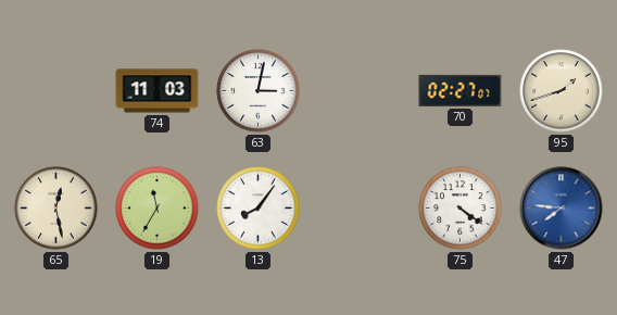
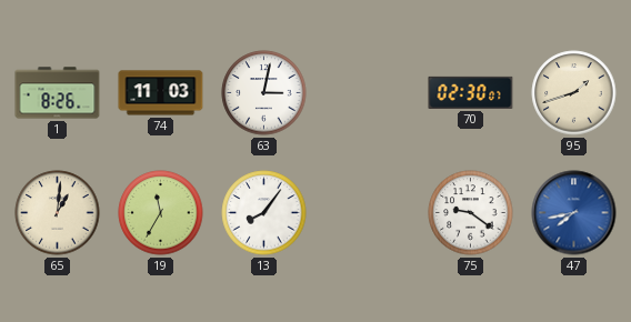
1: none -> 8:26
70: 02:27 -> 02:30
65: 12:28 -> 1:01
75: 4:21 -> 9:21
47: 7:46 -> 7:43
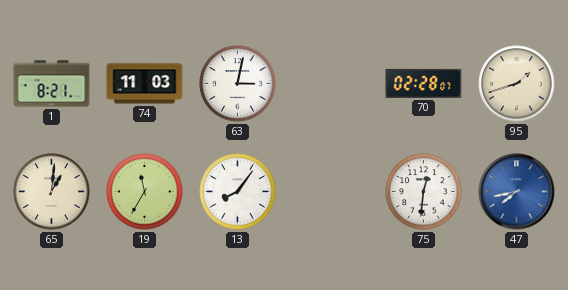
1: 8:26 -> 8:21
70: 02:30 -> 02:28
75: 9:21 -> 12:31
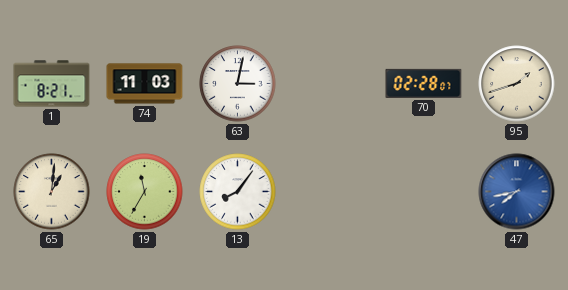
75: 12:31 -> none
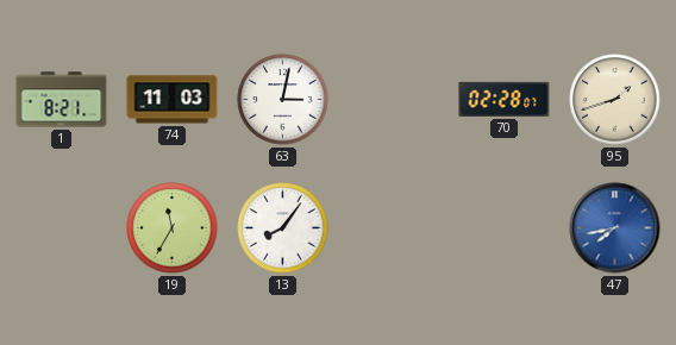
65: 1:01 -> none
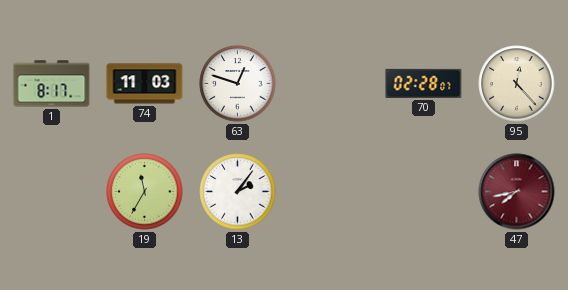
1: 8:21 -> 8:17
63: 3:02 -> 12:48
95: 1:42 -> 12:23
13: 8:06 -> 2:06
47 dial: blue -> burgundy
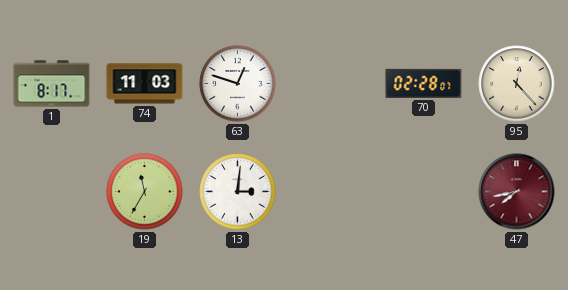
13: 2:06 -> 3:01
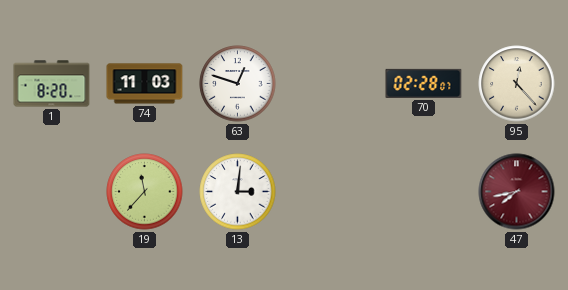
1: 8:17 -> 8:20
19: 11:35 -> 11:37
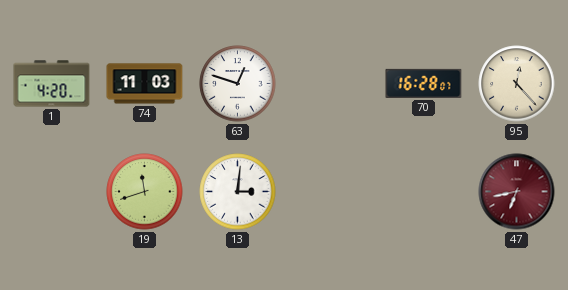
1: 8:20 -> 4:20
70: 02:28 -> 16:28
19: 11:37 -> 11:42
47: 7:43 -> 6:43
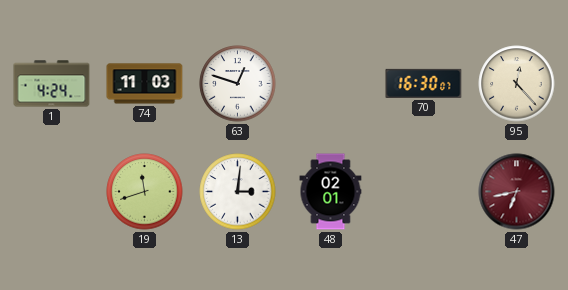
1: 4:20 -> 4:24
70: 16:28 -> 16:30
48: none -> 02:01
